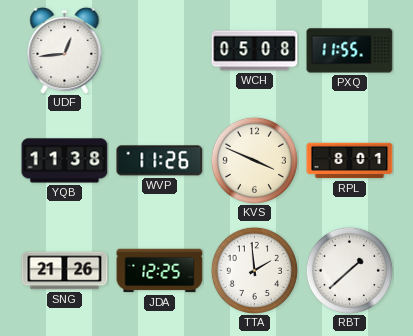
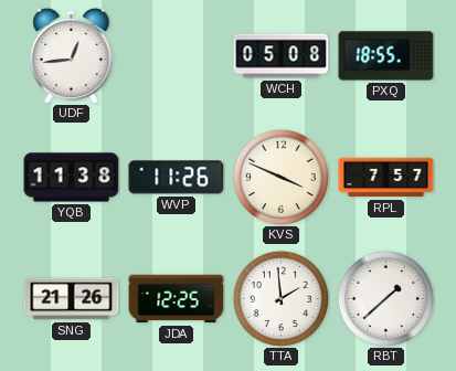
PXQ: 11:55 -> 18:55
RPL: 8:01 -> 7:57
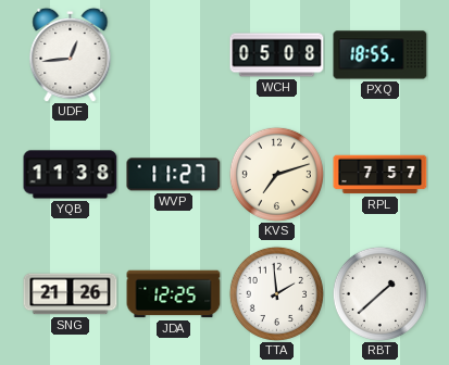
WVP: 11:26 -> 11:27
KVS: 3:49 -> 7:12
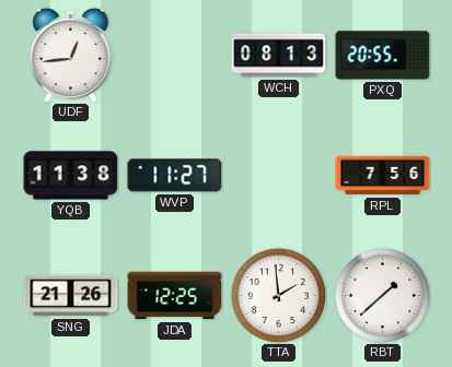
WCH: 05:08 -> 08:13
PXQ: 18:55 -> 20:55
KVS: 7:12 -> none
RPL: 7:57 -> 7:56
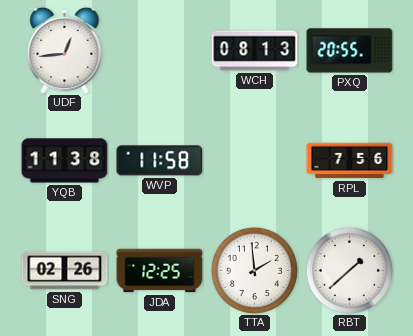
WVP: 11:27 -> 11:58
SNG: 21:26 -> 02:26
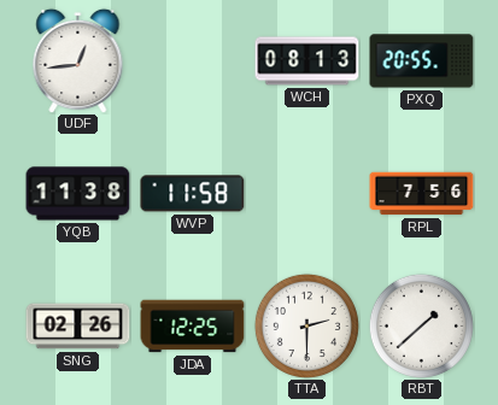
TTA: 1:59 -> 2:30
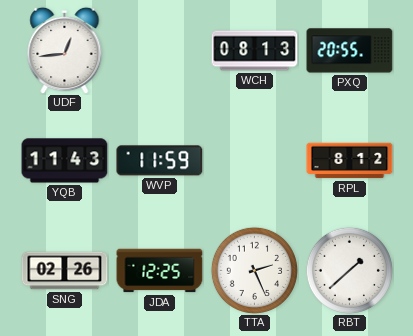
YQB: 11:38 -> 11:43
WVP: 11:58 -> 11:59
RPL: 7:56 -> 8:12
TTA: 2:30 -> 2:26
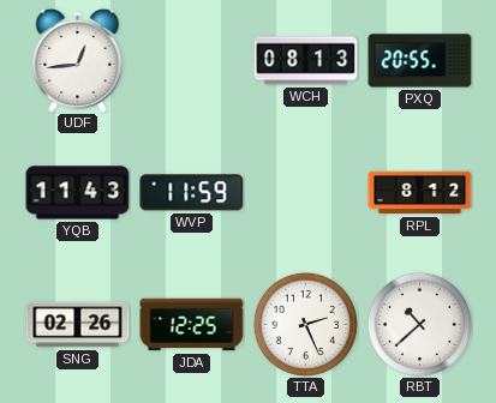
RBT: 1:38 -> 10:38
